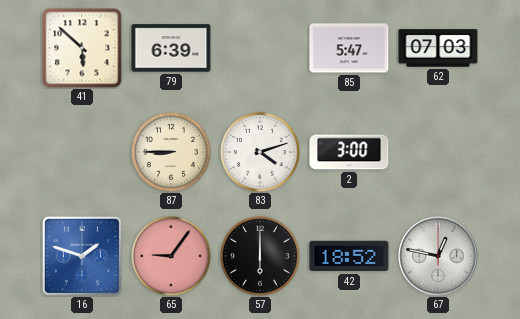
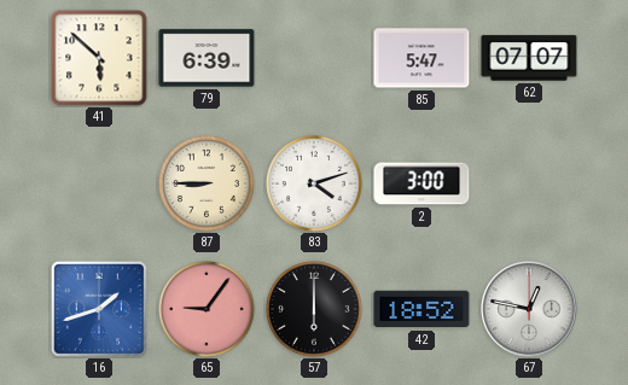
62: 07:03 -> 07:07
16: 1:48 -> 1:42
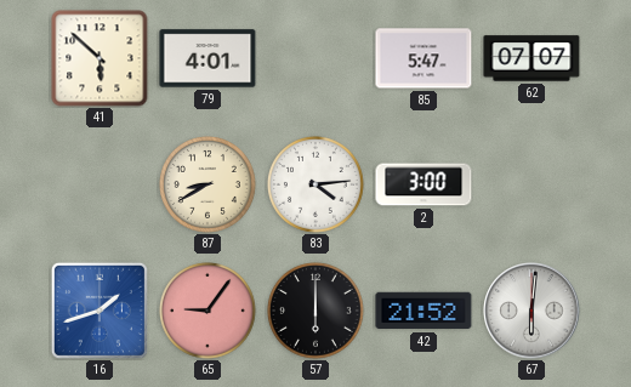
79: 6:39 -> 4:01
87: 8:45 -> 8:40
83: 4:12 -> 4:14
42: 18:52 -> 21:52
67: 12:47 -> 6:01
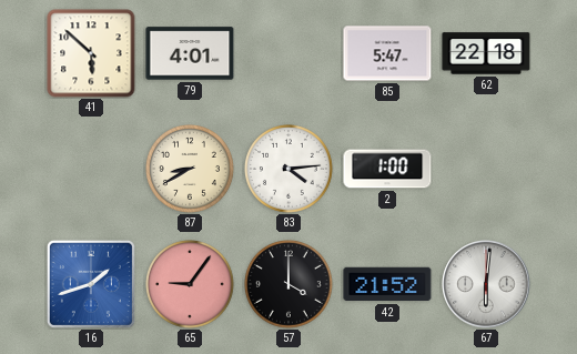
62: 07:07 -> 22:18
2: 3:00 -> 1:00
57: 6:00 -> 4:00
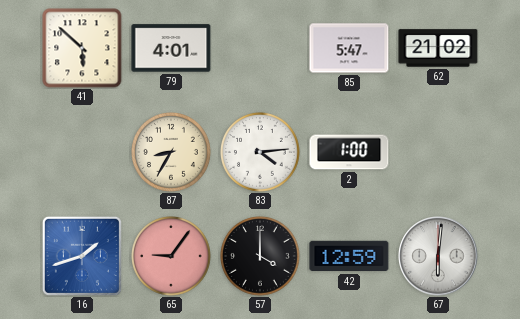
62: 22:18 -> 21:02
87: 8:40 -> 8:35
42: 21:52 -> 12:59
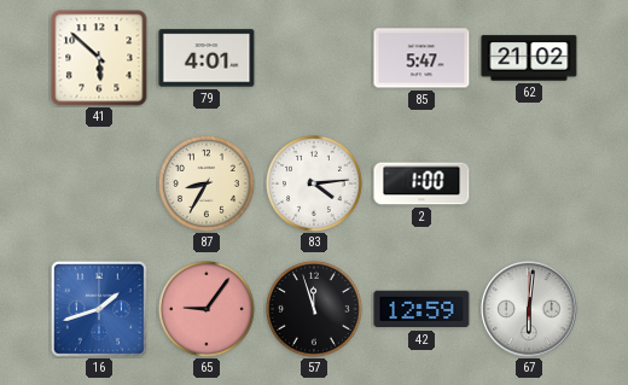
57: 4:00 -> 11:57
